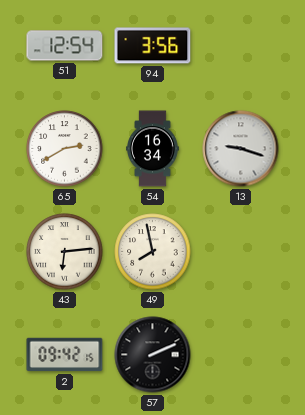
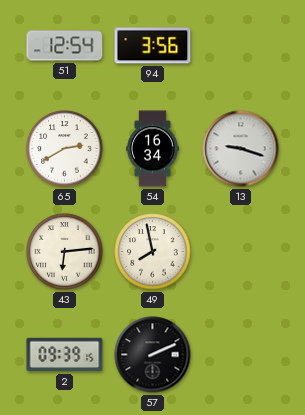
2: 09:42 -> 09:39
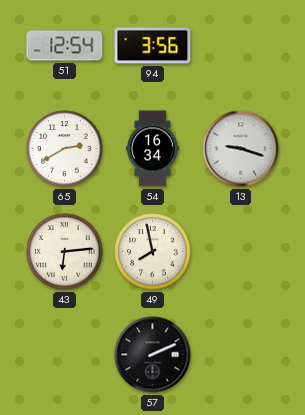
2: 09:39 -> none
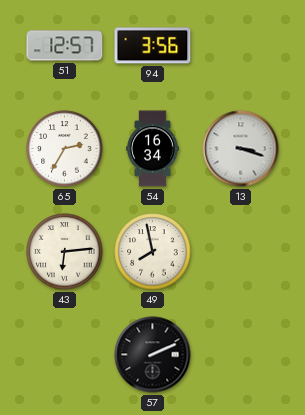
51: 12:54 -> 12:57
65: 2:40 -> 2:35
13: 9:18 -> 3:18
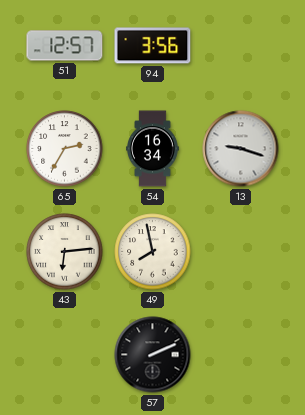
13: 3:18 -> 9:18
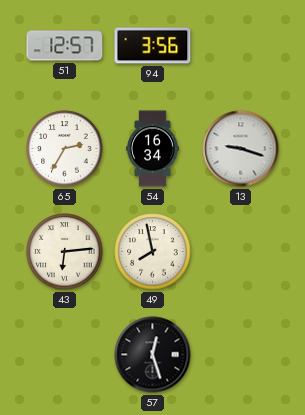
57: 2:11 -> 12:27
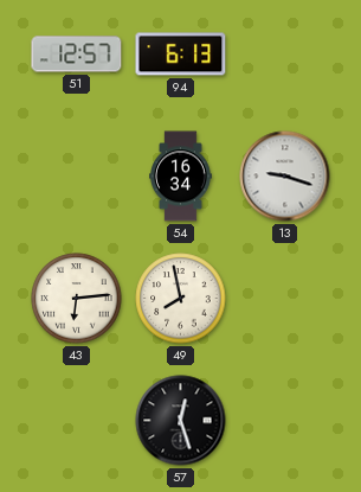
94: 3:56 -> 6:13
65: 2:35 -> none
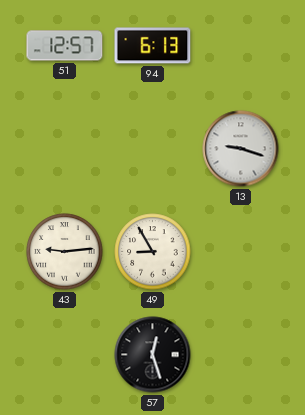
54: 16:34 -> none
43: 6:14 -> 9:14
49: 7:58 -> 8:55
